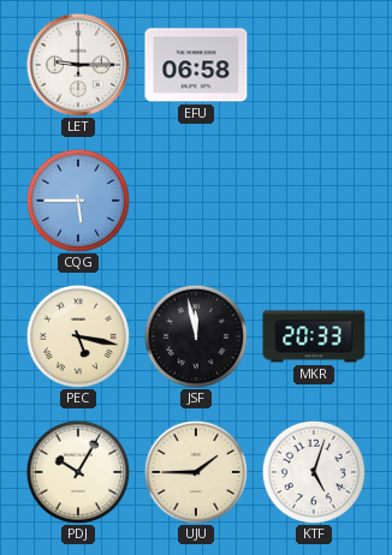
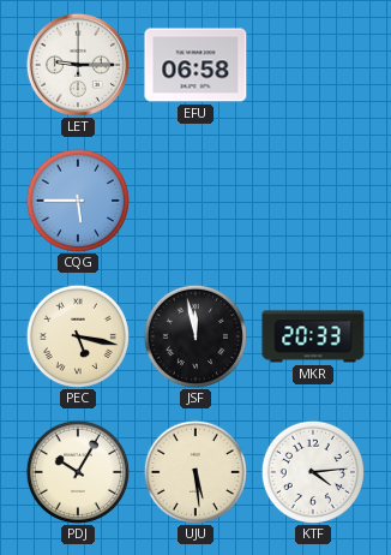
UJU: 1:45 -> 5:29
KTF: 5:03 -> 4:14
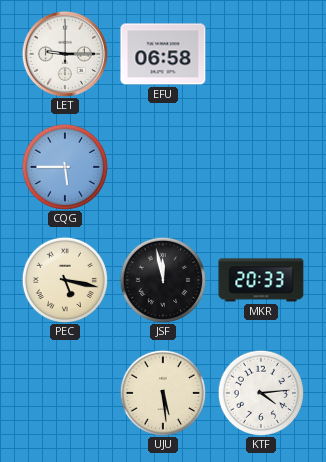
PDJ: 10:05 -> none
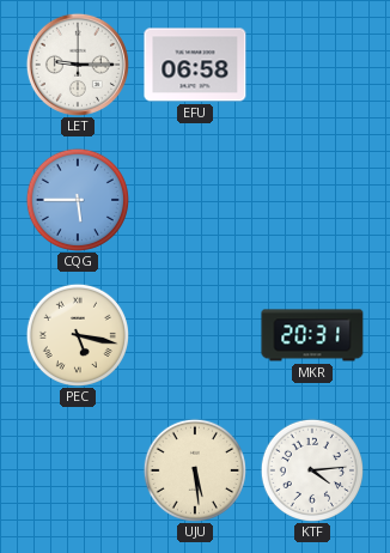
JSF: 11:58 -> none
MKR: 20:33 -> 20:31
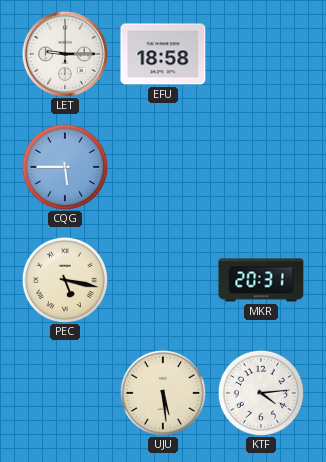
EFU: 06:58 -> 18:58
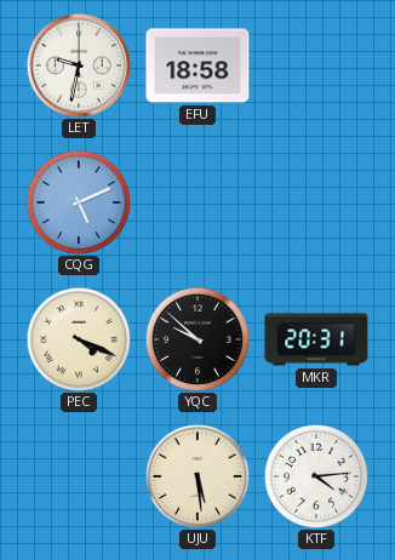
LET: 9:15 -> 9:32
CQG: 5:45 -> 5:11
PEC: 5:17 -> 4:19
YQC: none -> 9:52
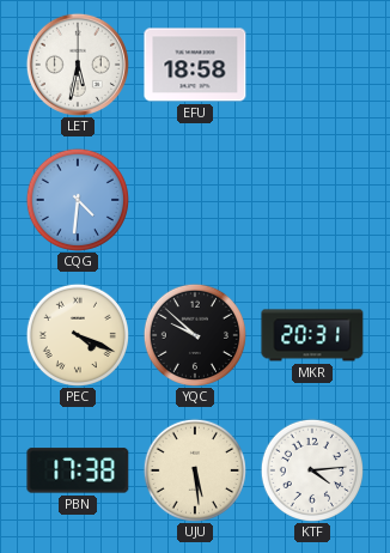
LET: 9:32 -> 5:32
CQG: 5:11 -> 4:31
PBN: none -> 17:38
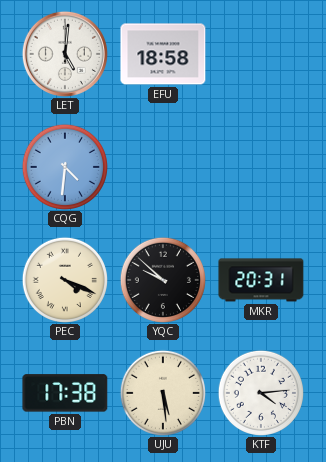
LET: 5:32 -> 5:01
